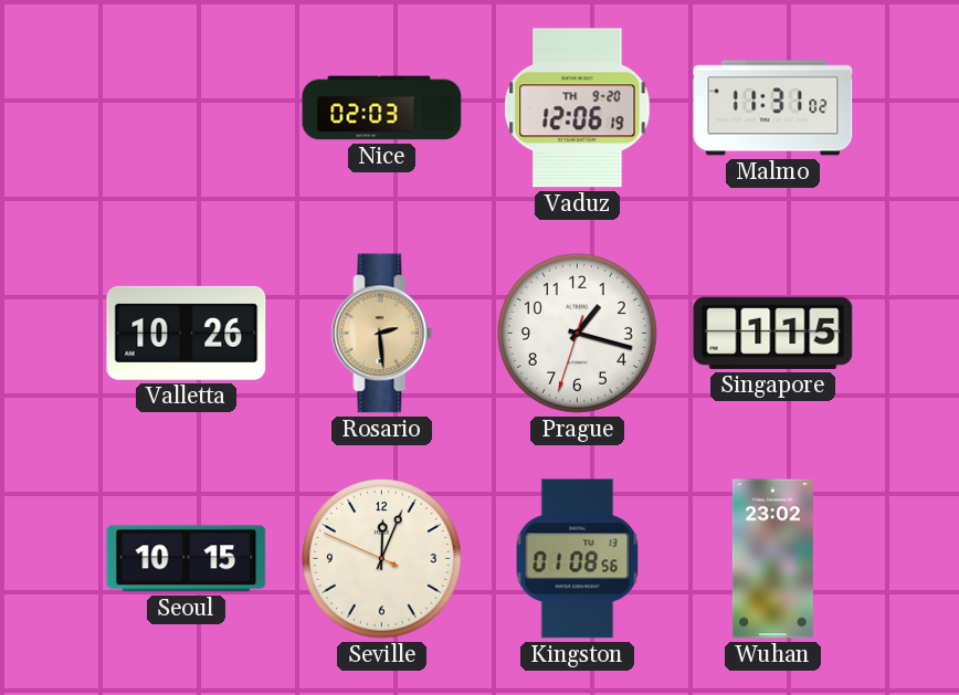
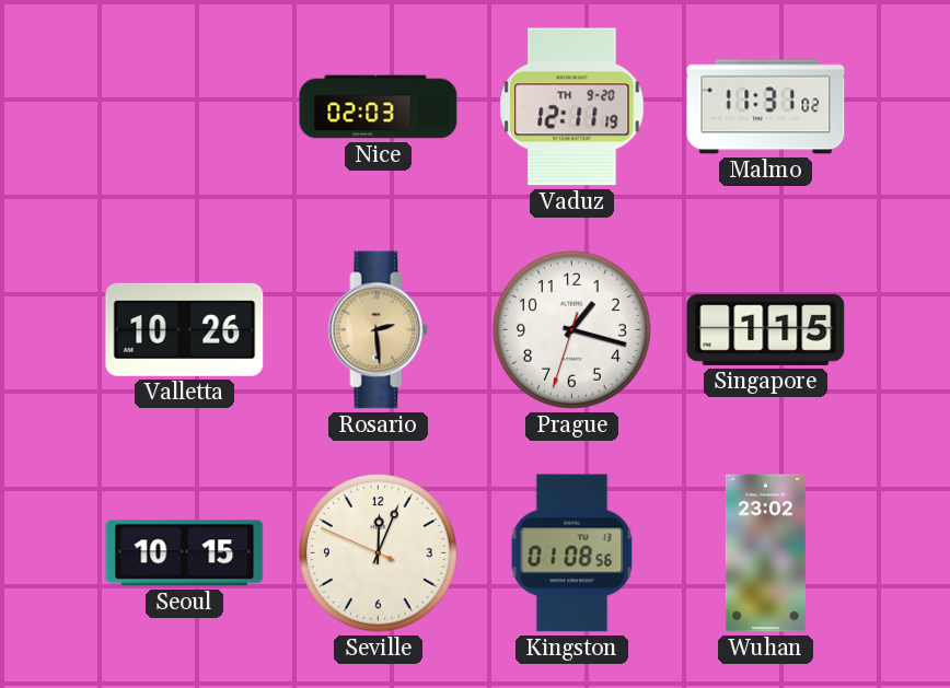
Vaduz: 12:06 -> 12:11
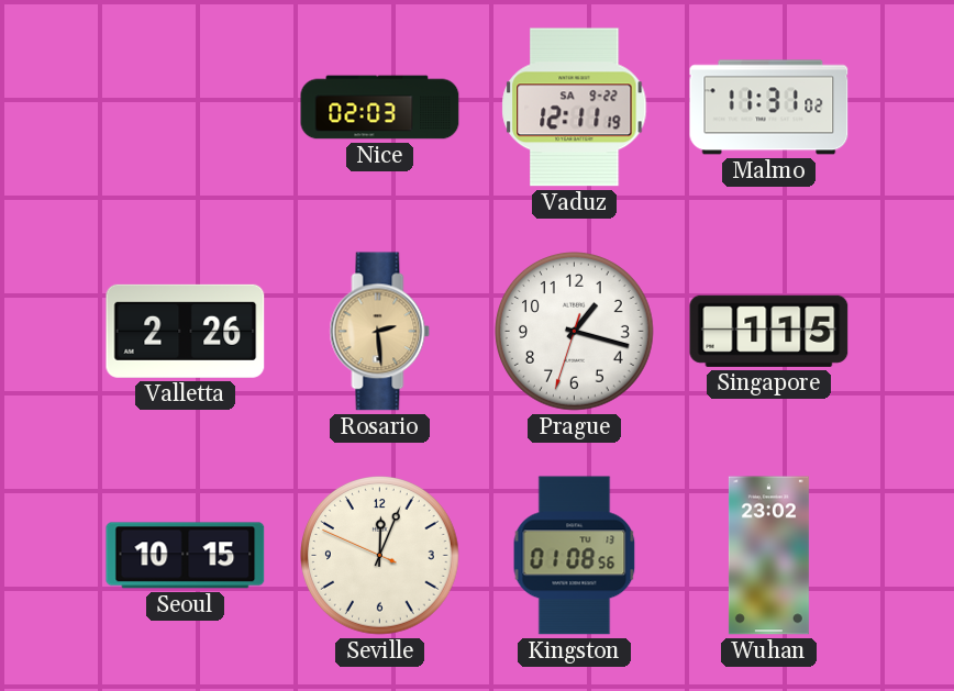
Vaduz date: TH 9-20 -> SA 9-22
Valletta: 10:26 -> 2:26
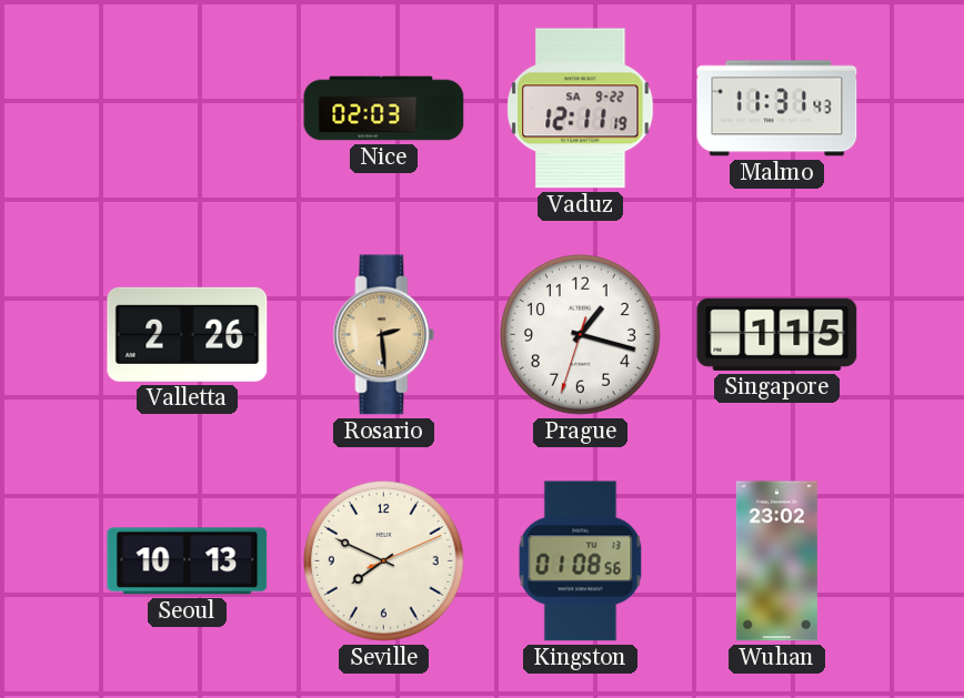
Malmo: 11:31:02 -> 11:31:43
Seoul: 10:15 -> 10:13
Seville: 12:03 -> 7:49
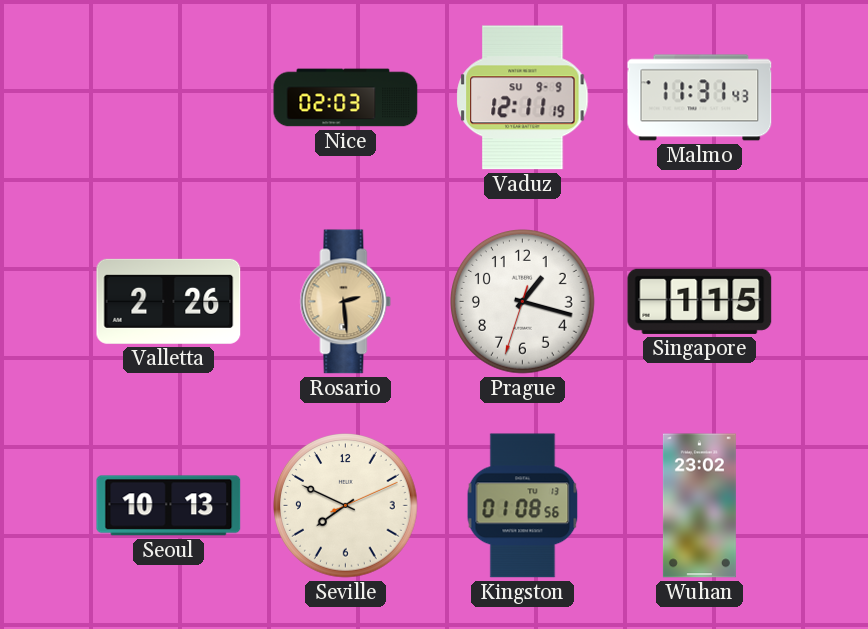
Vaduz date: SA 9-22 -> SU 9-9
